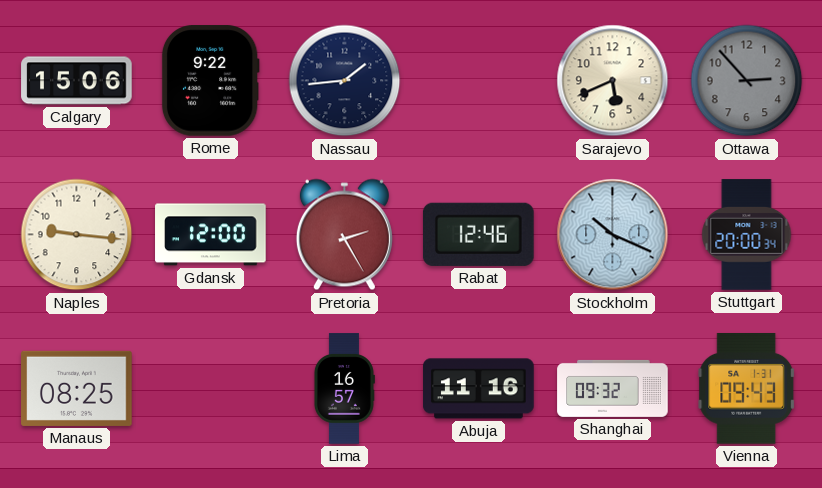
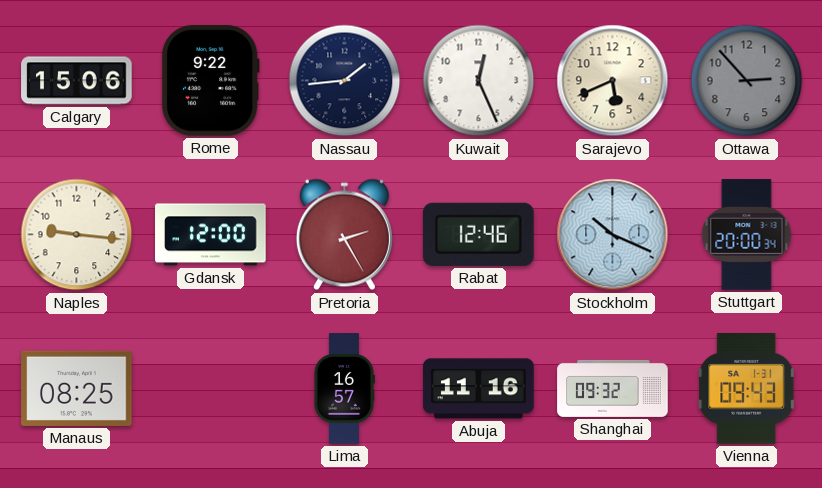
Kuwait: none -> 12:26
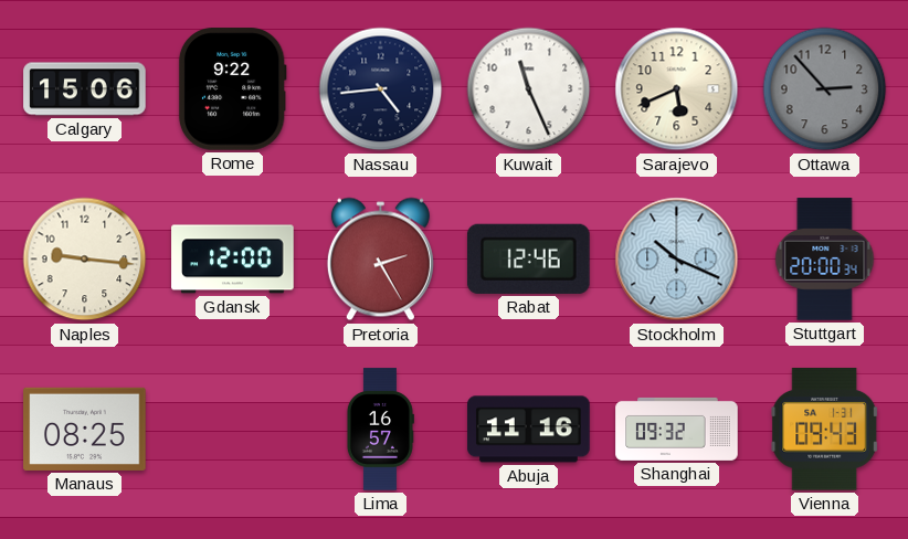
Nassau: 1:44 -> 4:44
Kuwait: 12:26 -> 11:26
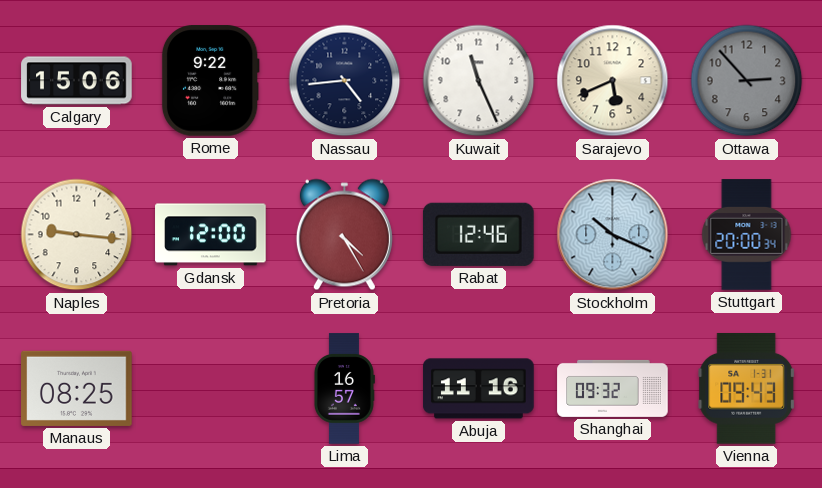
Pretoria: 2:25 -> 4:25
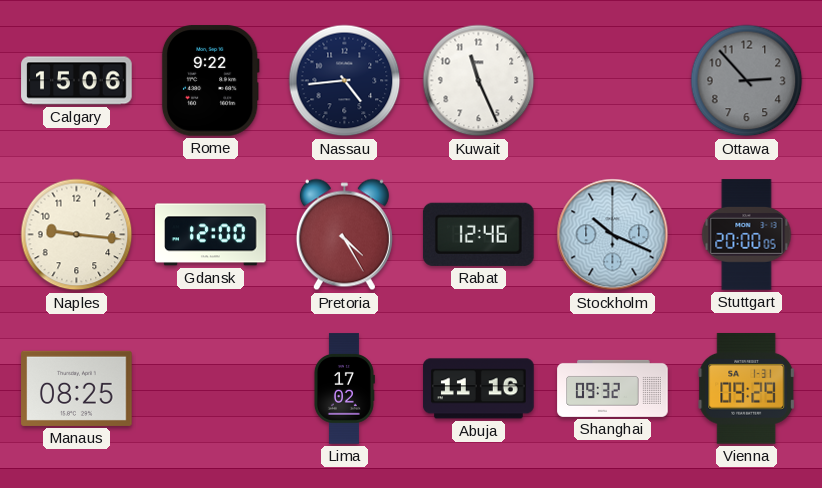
Sarajevo: 5:41 -> none
Stuttgart: 20:00:34 -> 20:00:05
Lima: 16:57 -> 17:02
Vienna: 09:43 -> 09:29
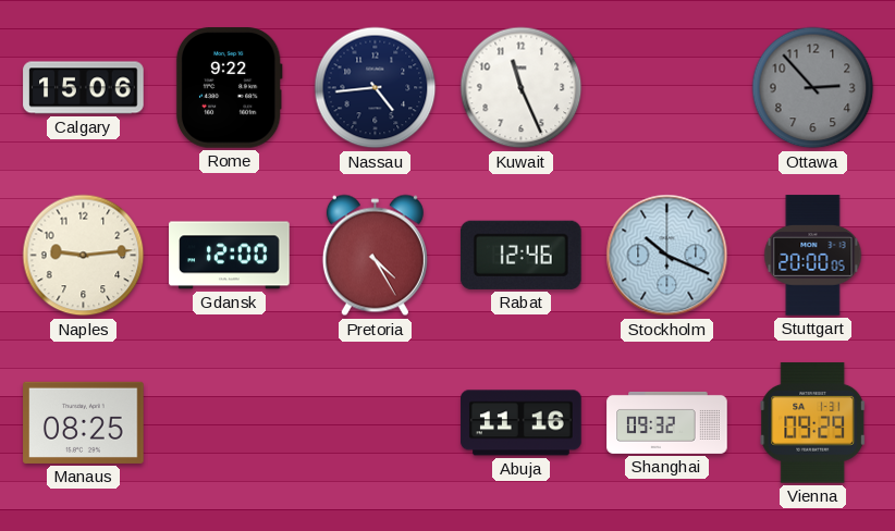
Naples: 9:16 -> 9:14
Lima: 17:02 -> none
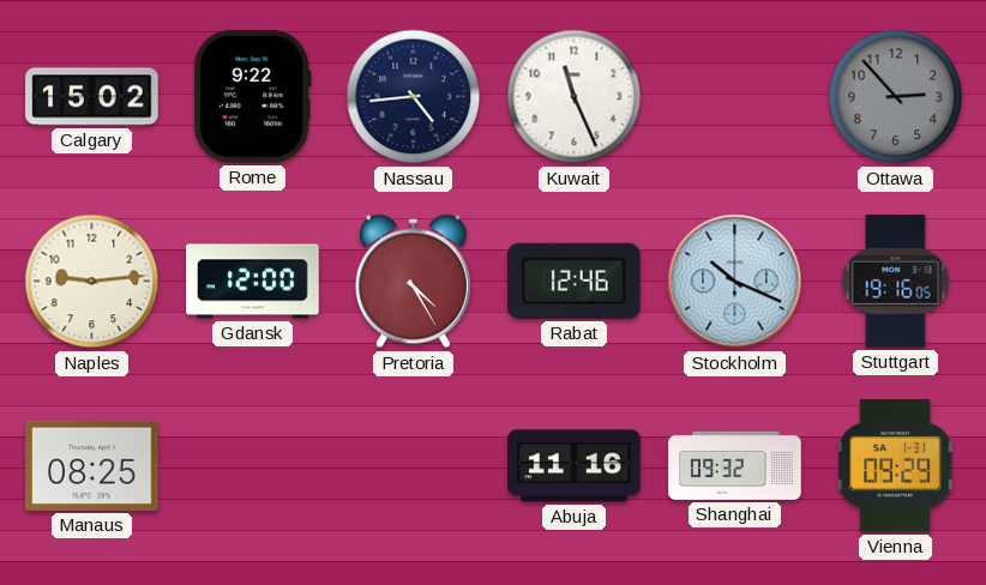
Calgary: 15:06 -> 15:02
Stuttgart: 20:00 -> 19:16
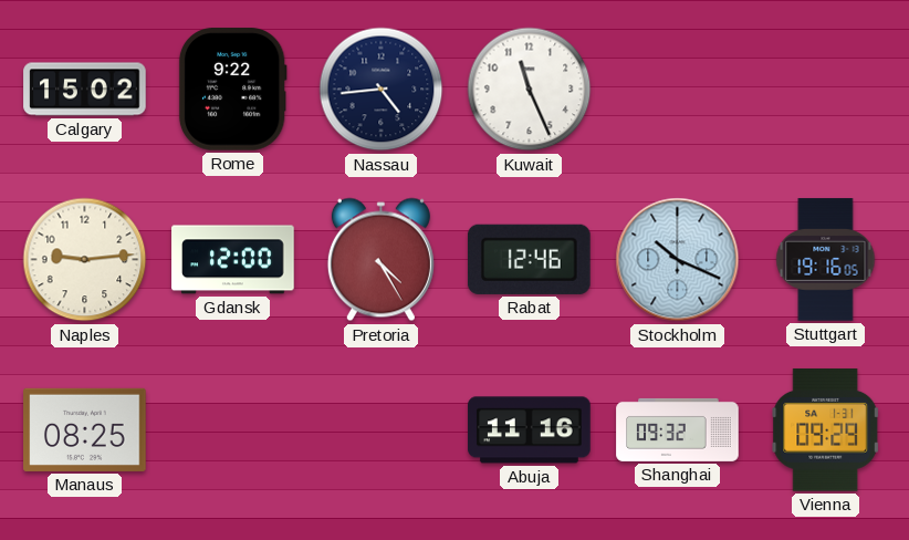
Ottawa: 2:53 -> none
